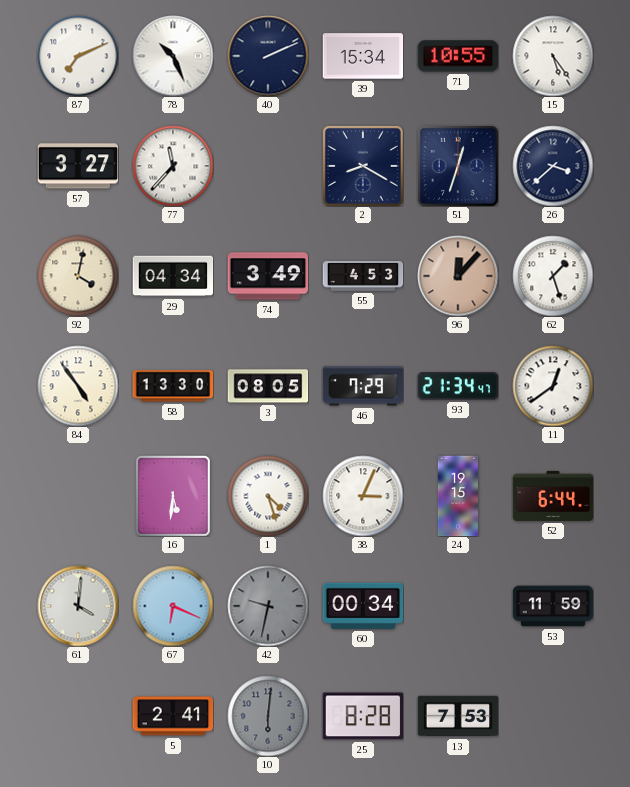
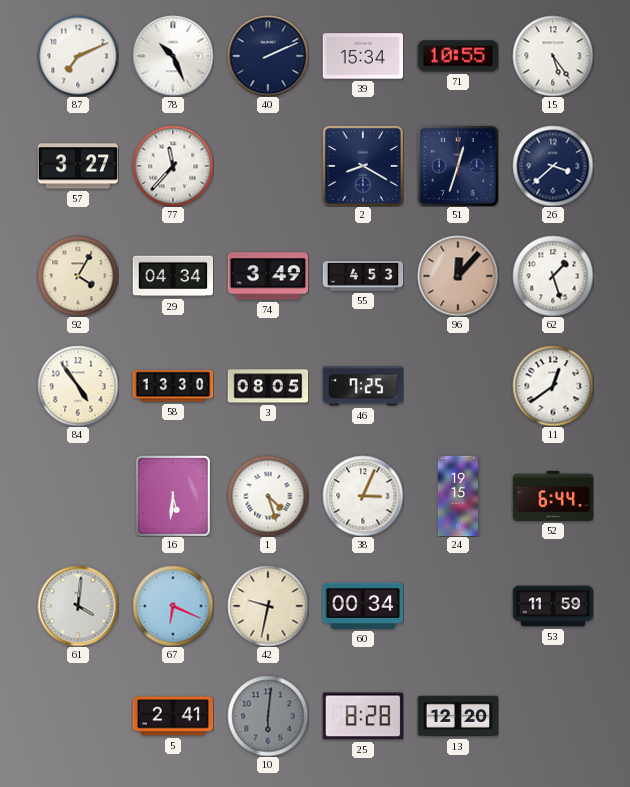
92: 4:02 -> 4:05
46: 7:29 -> 7:25
93: 21:34 -> none
42 dial: grey -> cream
13: 7:53 -> 12:20
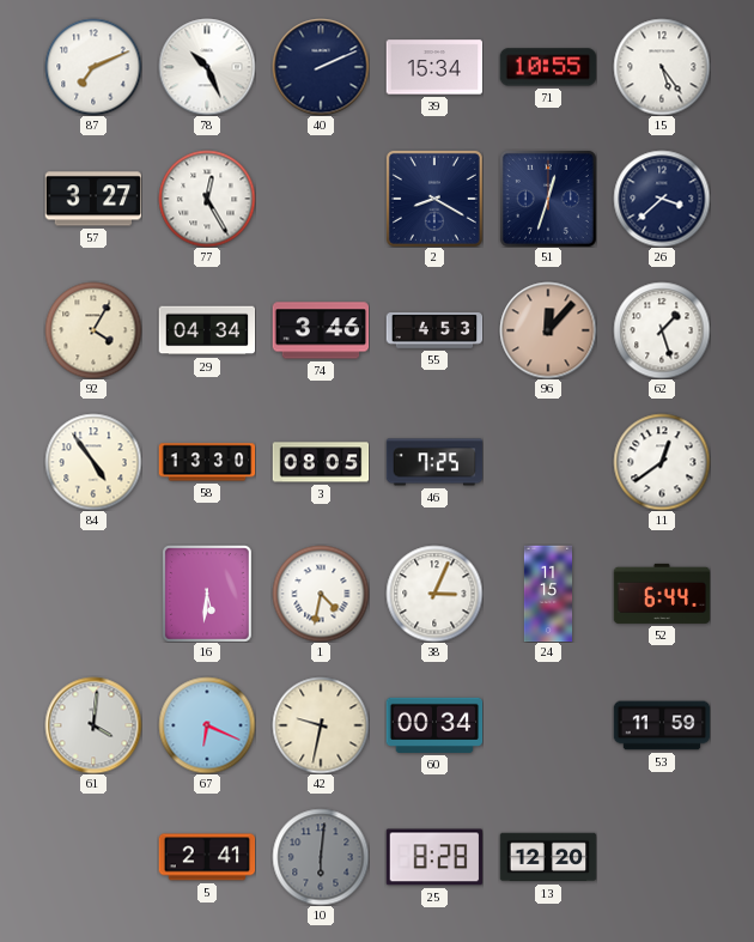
77: 11:37 -> 12:25
74: 3:49 -> 3:46
1: 4:27 -> 4:32
24: 19:15 -> 11:15
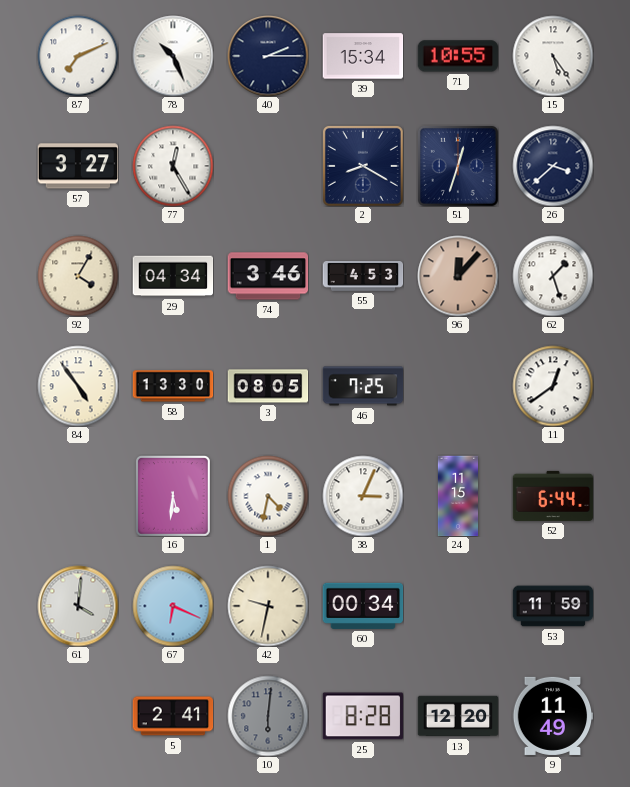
40: 2:11 -> 2:15
9: none -> 11:49
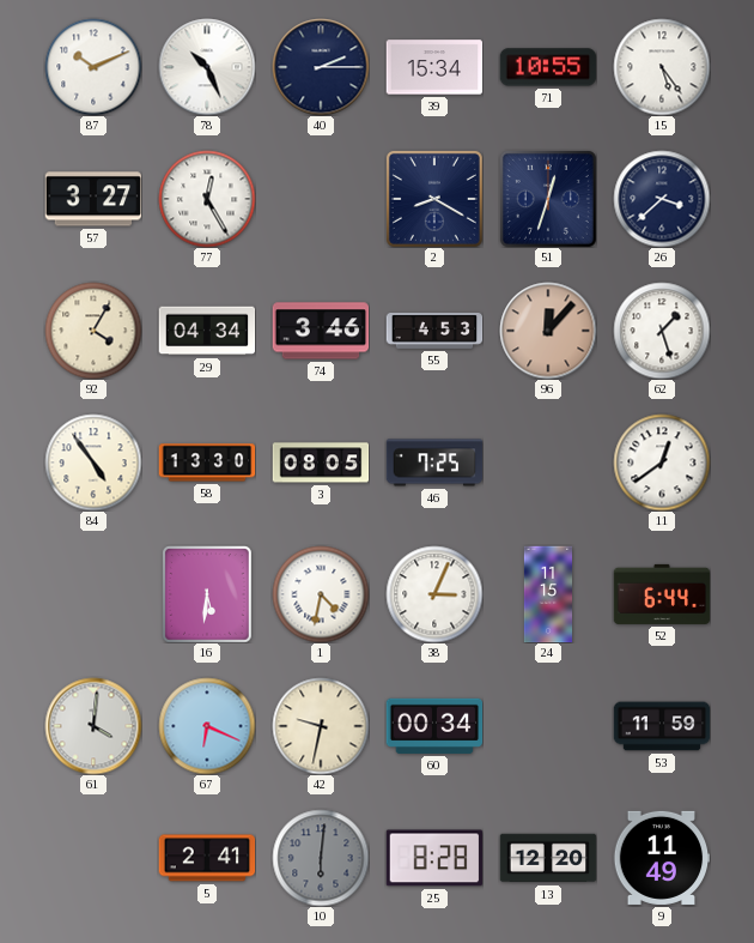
87: 7:11 -> 10:11
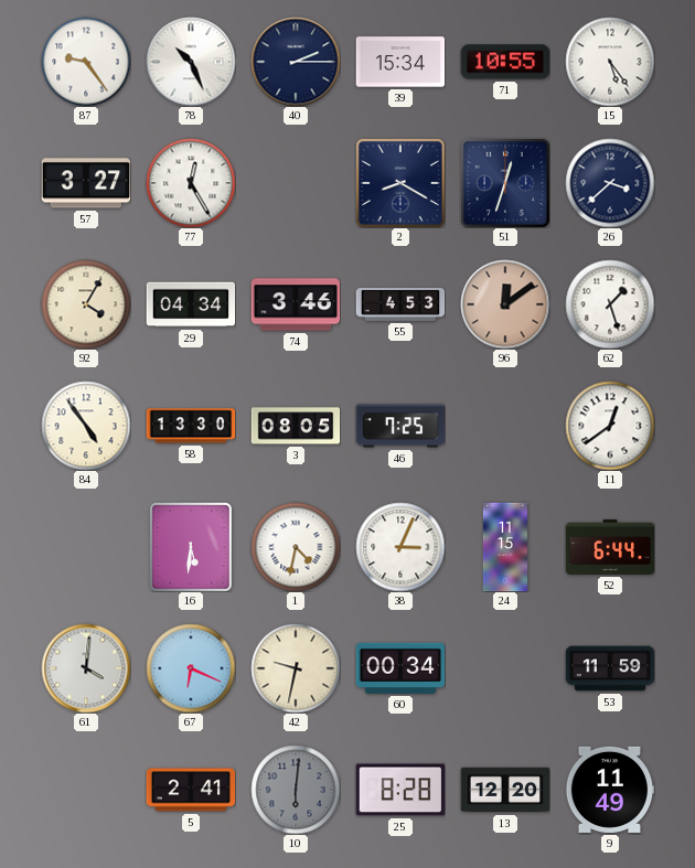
87: 10:11 -> 9:24
96: 12:07 -> 12:09
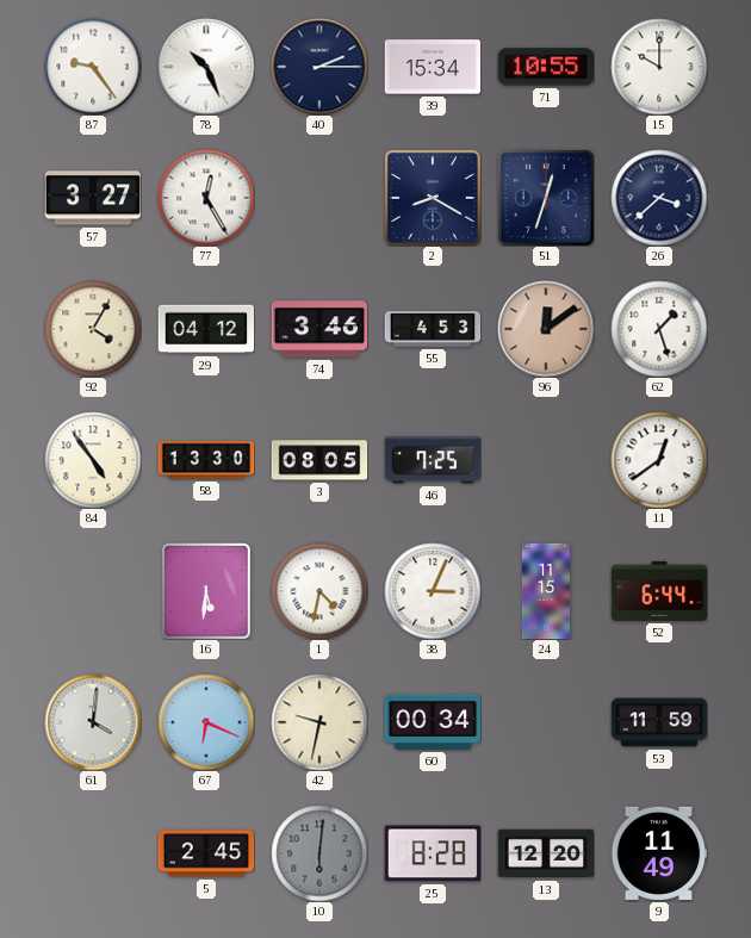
15: 5:24 -> 10:00
29: 04:34 -> 04:12
5: 2:41 -> 2:45
